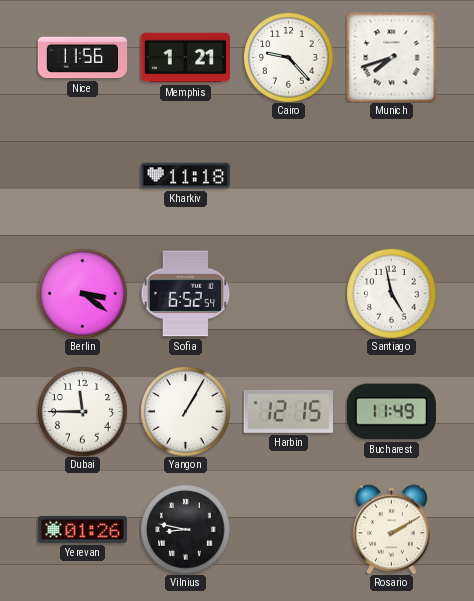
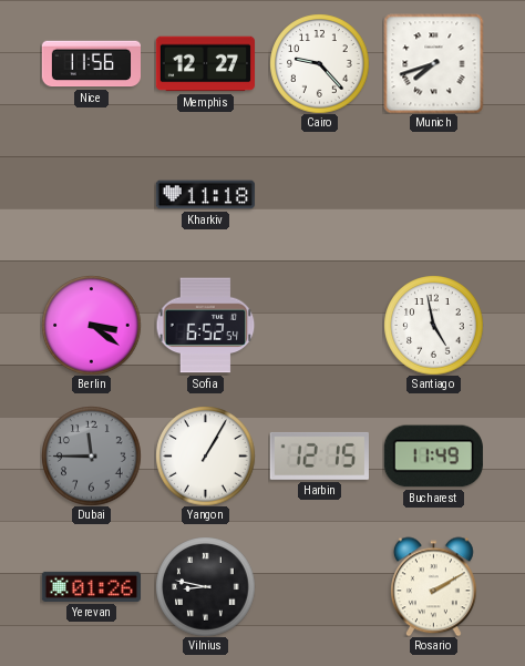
Memphis: 1:21 -> 12:27
Dubai dial: white -> grey
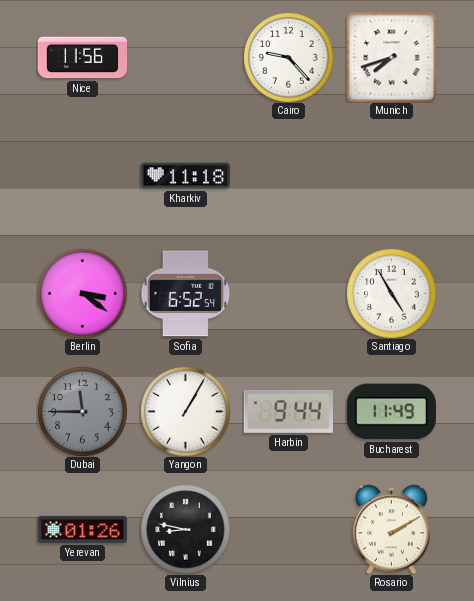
Memphis: 12:27 -> none
Santiago: 4:58 -> 4:55
Harbin: 12:15 -> 9:44
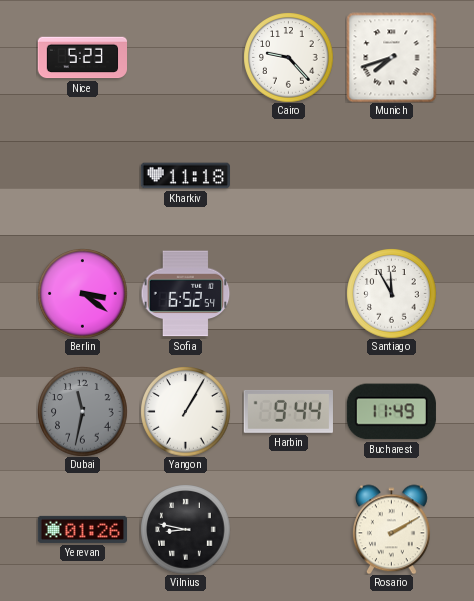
Nice: 11:56 -> 5:23
Santiago: 4:55 -> 11:55
Dubai: 11:45 -> 11:32
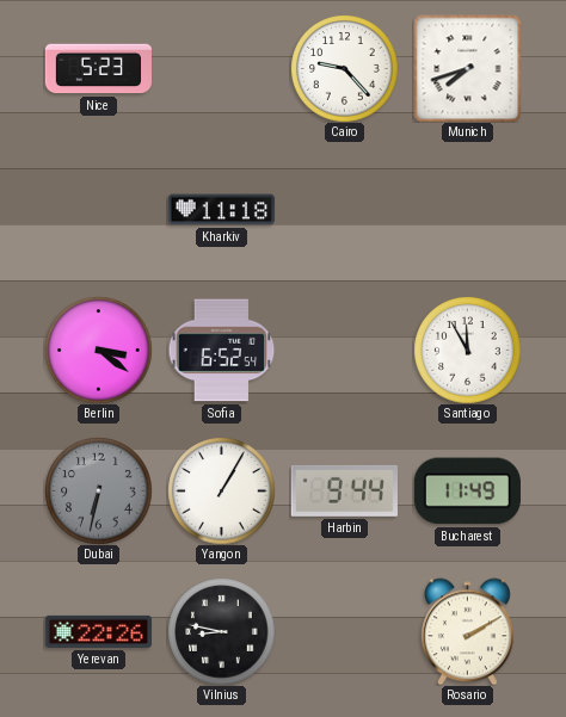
Dubai: 11:32 -> 6:32
Yerevan: 01:26 -> 22:26
